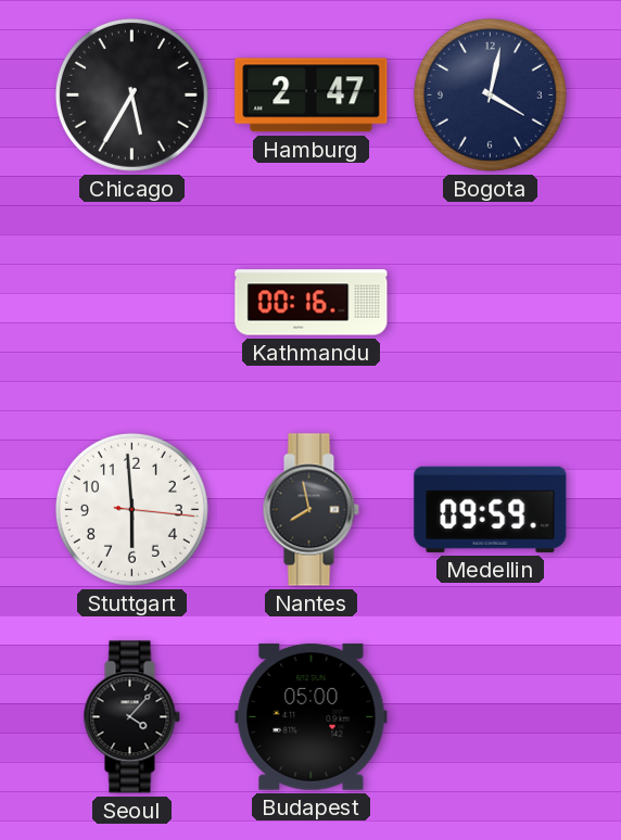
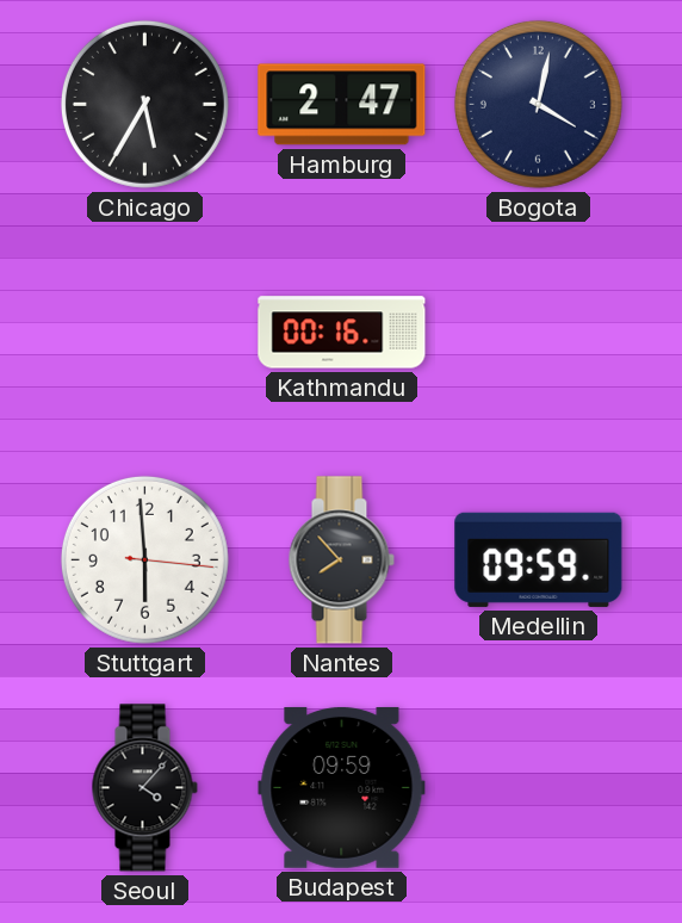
Nantes: 7:58 -> 7:53
Budapest: 05:00 -> 09:59
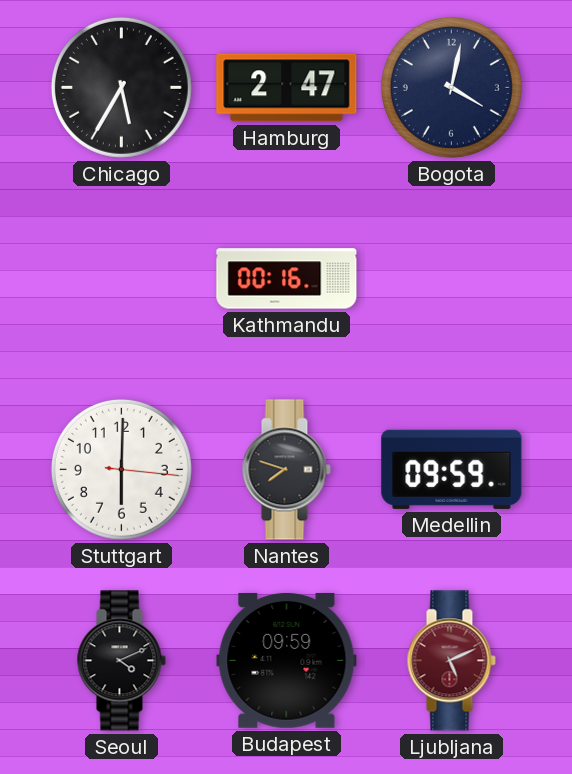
Stuttgart: 5:59 -> 6:00
Nantes: 7:53 -> 7:48
Seoul: 4:07 -> 4:11
Ljubljana: none -> 5:11
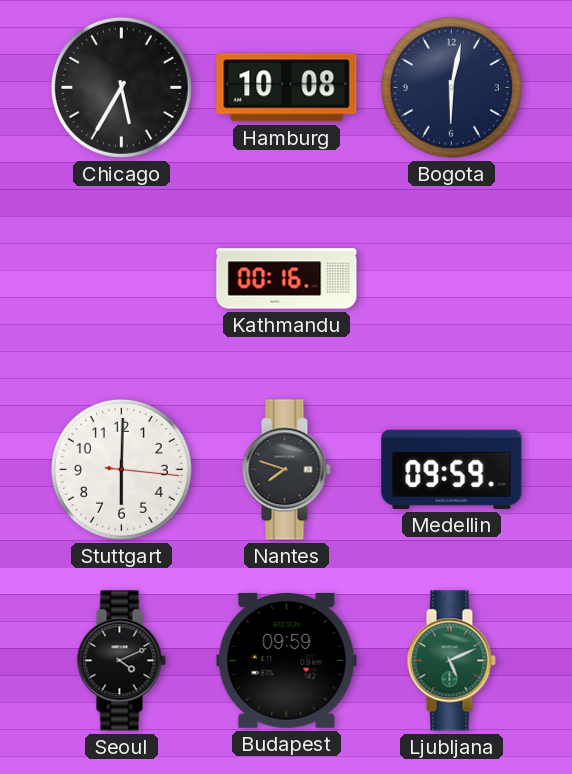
Hamburg: 2:47 -> 10:08
Bogota: 4:02 -> 6:02
Ljubljana dial: burgundy -> green
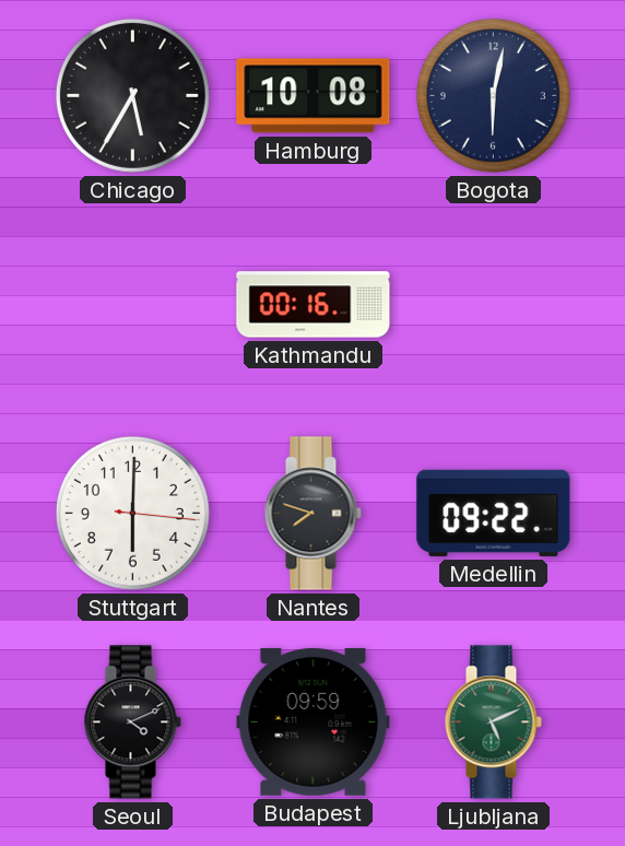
Medellin: 09:59 -> 09:22
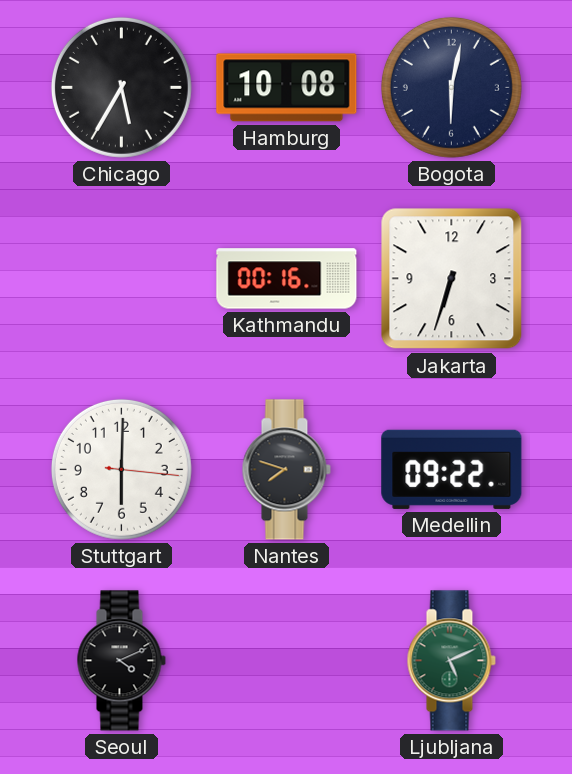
Jakarta: none -> 6:33
Budapest: 09:59 -> none
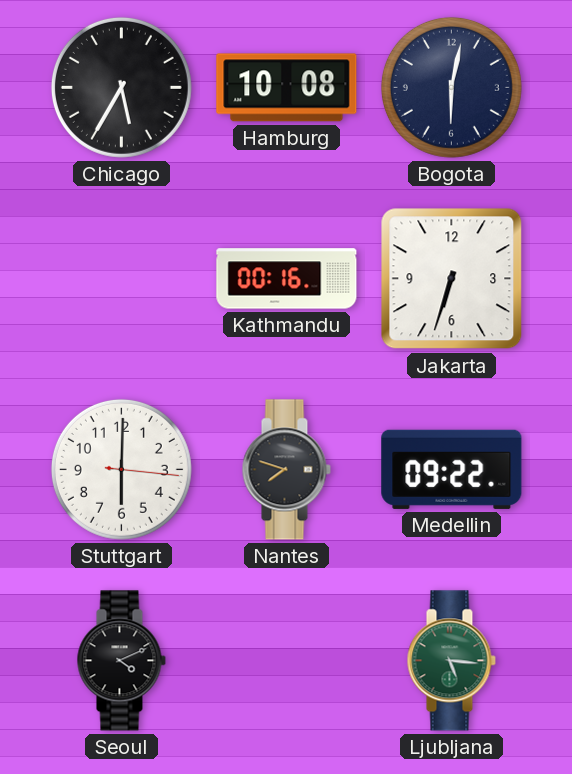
Ljubljana: 5:11 -> 5:16
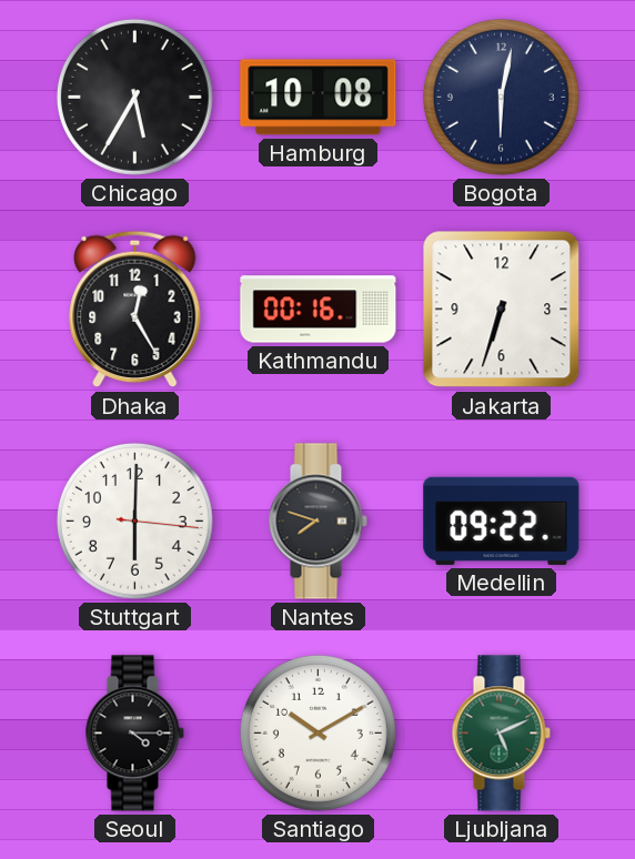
Dhaka: none -> 12:25
Seoul: 4:11 -> 4:15
Santiago: none -> 10:10
Ljubljana: 5:16 -> 5:11
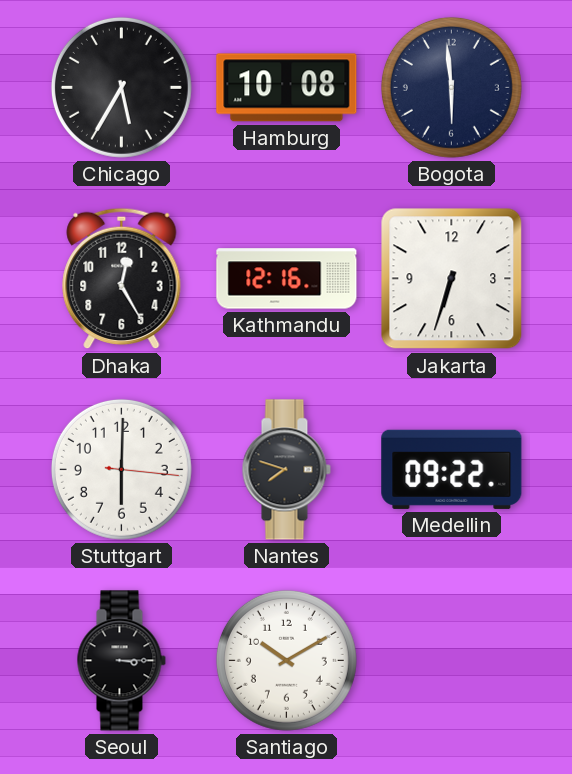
Bogota: 6:02 -> 5:59
Kathmandu: 00:16 -> 12:16
Seoul: 4:15 -> 3:15
Ljubljana: 5:11 -> none
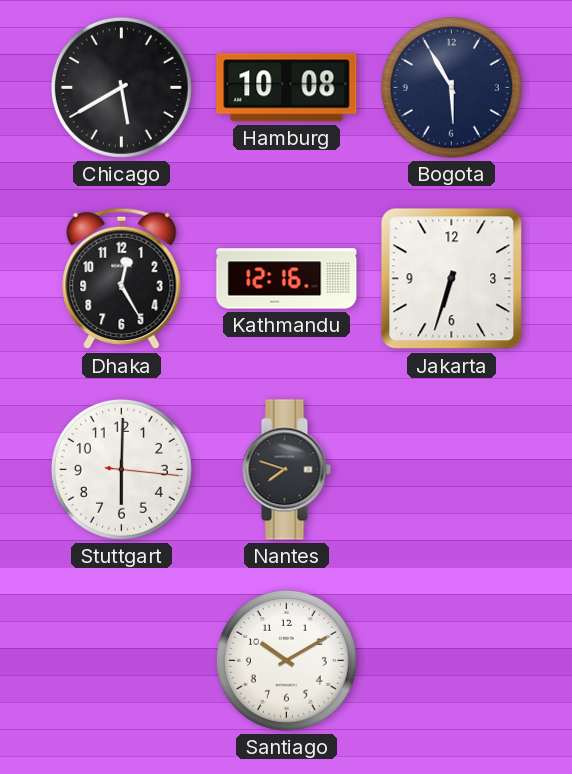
Chicago: 5:35 -> 5:40
Bogota: 5:59 -> 5:55
Medellin: 09:22 -> none
Seoul: 3:15 -> none
